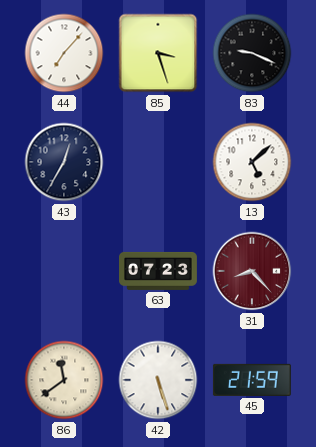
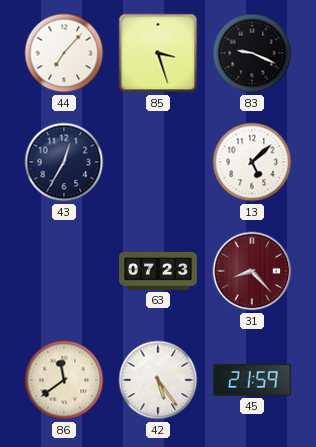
42: 5:27 -> 5:24
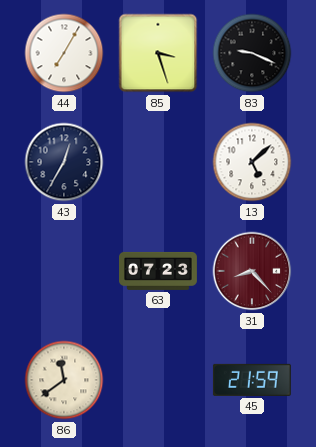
44: 7:07 -> 7:05
42: 5:24 -> none
